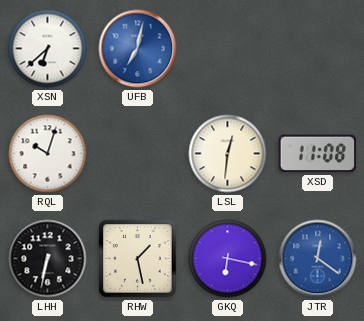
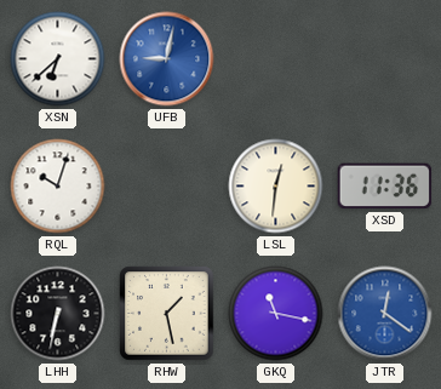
UFB: 7:02 -> 9:02
XSD: 11:08 -> 11:36
GKQ: 6:17 -> 11:17
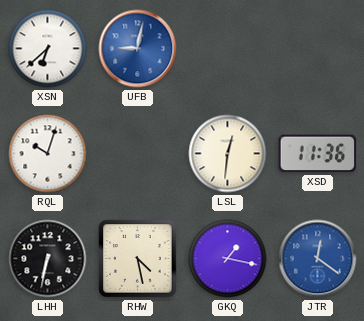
RHW: 1:28 -> 4:28
GKQ: 11:17 -> 1:17
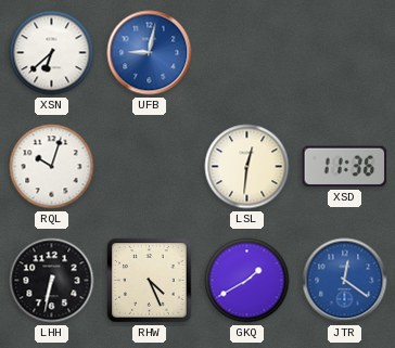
RHW: 4:28 -> 4:26
GKQ: 1:17 -> 1:40
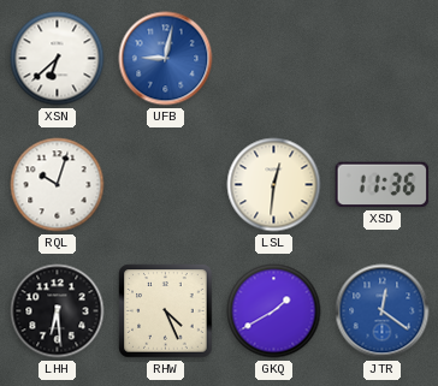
LHH: 6:32 -> 6:29
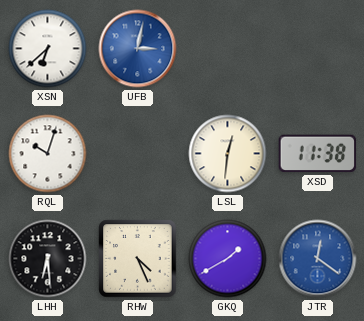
UFB: 9:02 -> 3:02
XSD: 11:36 -> 11:38
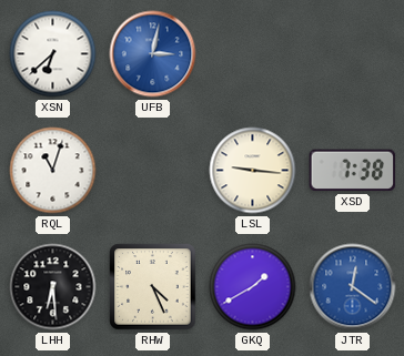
RQL: 10:03 -> 11:03
LSL: 12:31 -> 9:16
XSD: 11:38 -> 7:38
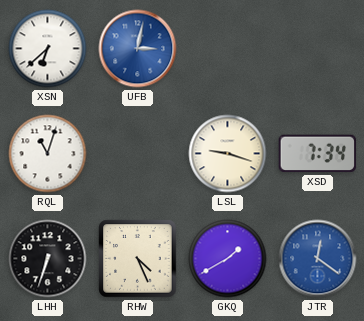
LSL: 9:16 -> 9:18
XSD: 7:38 -> 7:34
LHH: 6:29 -> 6:33
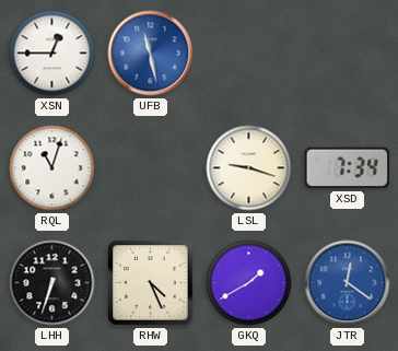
XSN: 6:38 -> 12:45
UFB: 3:02 -> 11:28
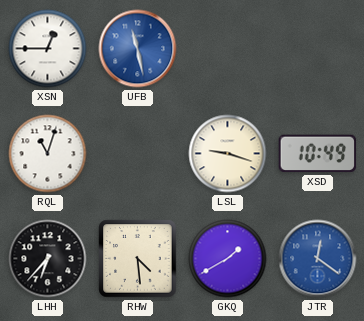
XSD: 7:34 -> 10:49
LHH: 6:33 -> 6:37
RHW: 4:26 -> 4:29
